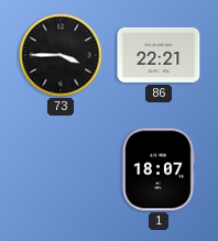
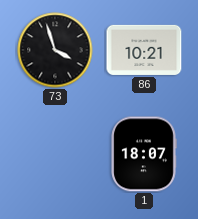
73: 3:45 -> 3:57
86: 22:21 -> 10:21
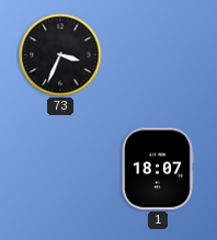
73: 3:57 -> 3:34
86: 10:21 -> none
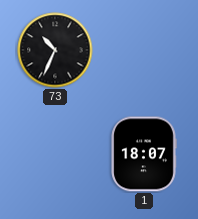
73: 3:34 -> 10:34
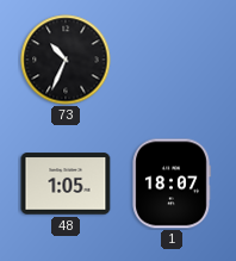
48: none -> 1:05
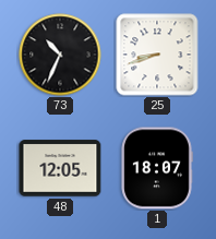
25: none -> 8:42
48: 1:05 -> 12:05
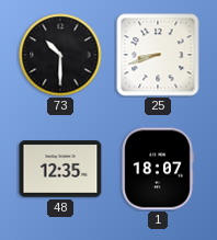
73: 10:34 -> 10:30
48: 12:05 -> 12:35
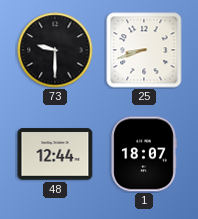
73: 10:30 -> 9:30
48: 12:35 -> 12:44
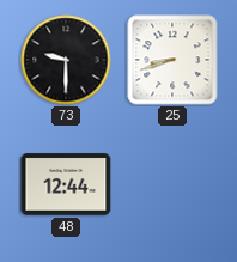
1: 18:07 -> none
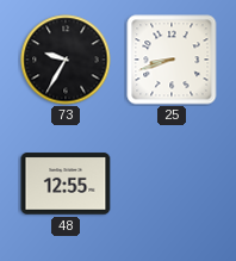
73: 9:30 -> 9:35
48: 12:44 -> 12:55
